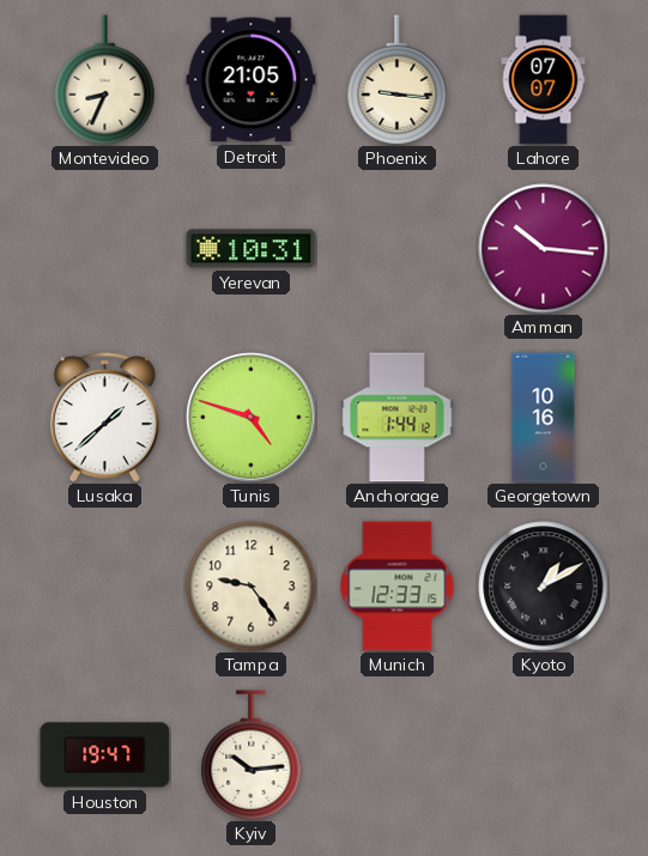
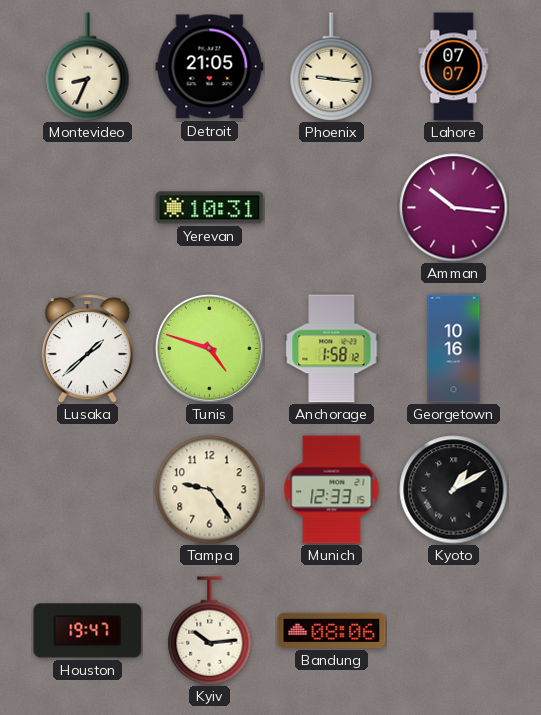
Anchorage: 1:44 -> 1:58
Bandung: none -> 08:06
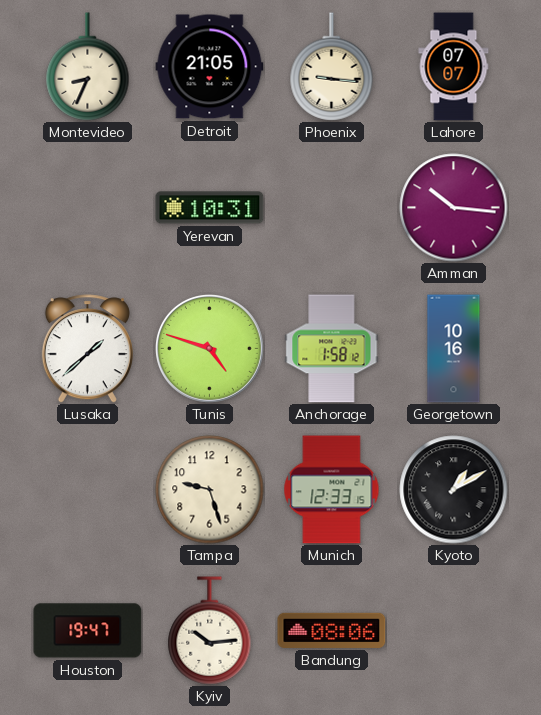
Tampa: 9:24 -> 9:27
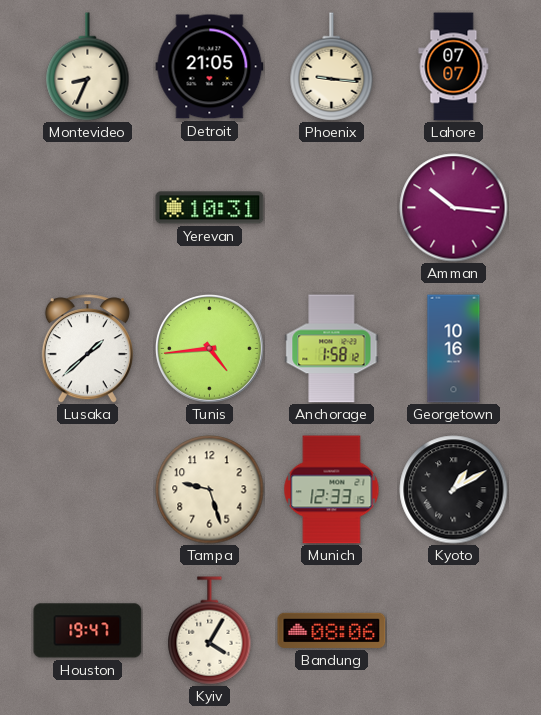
Tunis: 4:48 -> 4:44
Kyiv: 10:14 -> 4:05
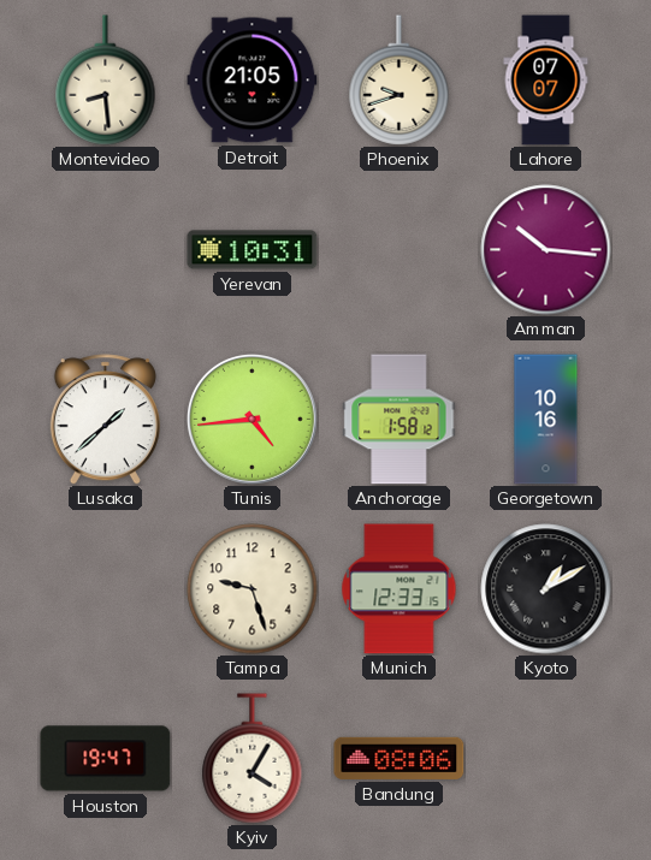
Montevideo: 8:34 -> 8:29
Phoenix: 9:16 -> 9:42
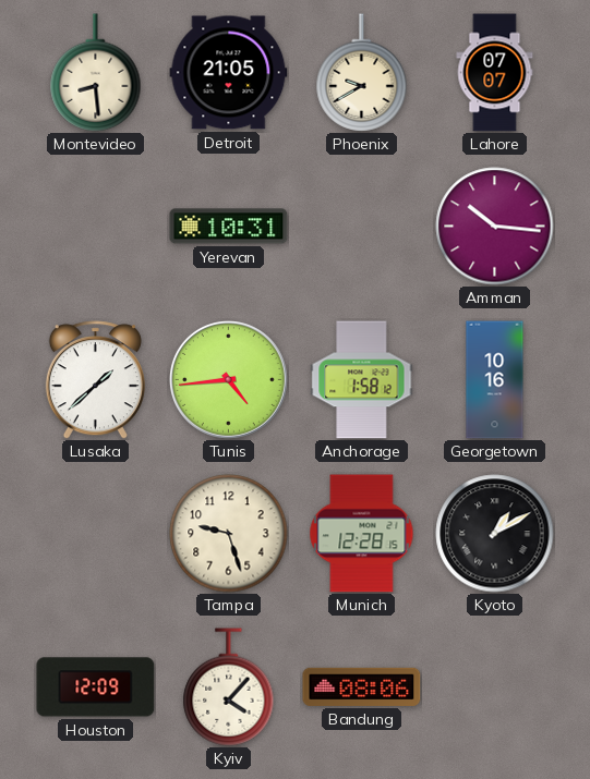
Phoenix: 9:42 -> 9:40
Munich: 12:33 -> 12:28
Houston: 19:47 -> 12:09
Kyiv: 4:05 -> 4:07
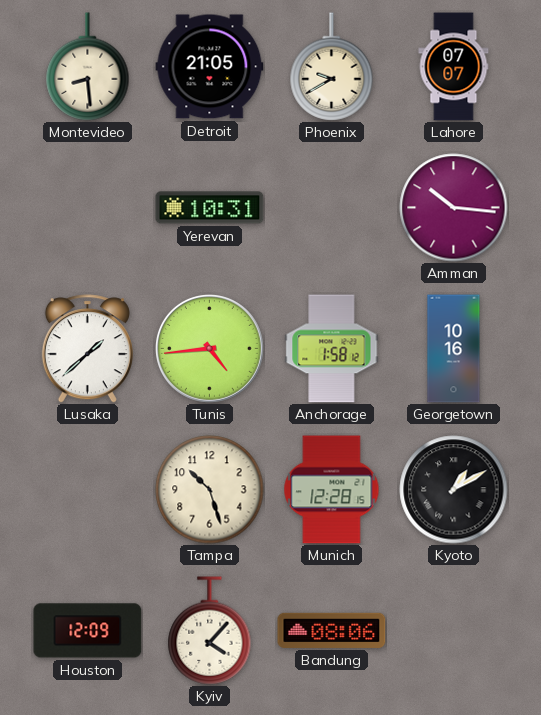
Tampa: 9:27 -> 10:27
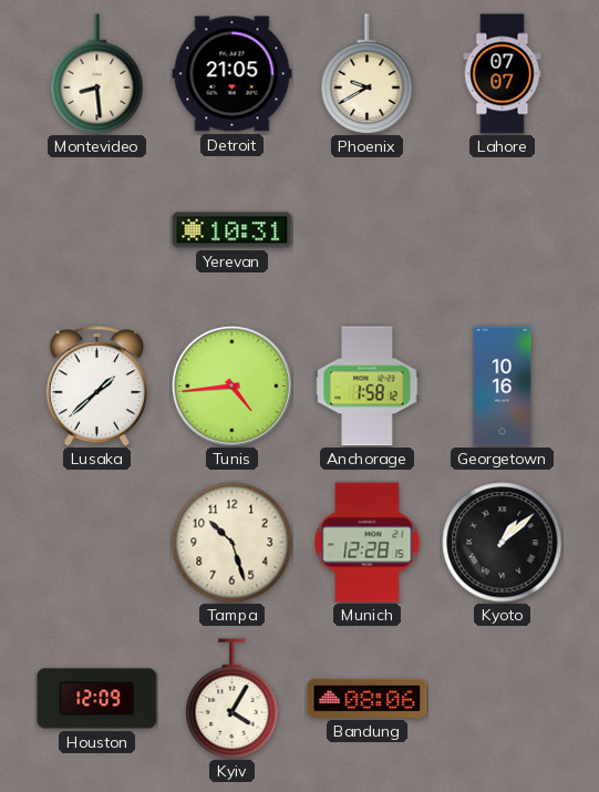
Amman: 10:16 -> none
Kyoto: 1:10 -> 1:08
Kyiv: 4:07 -> 4:05
